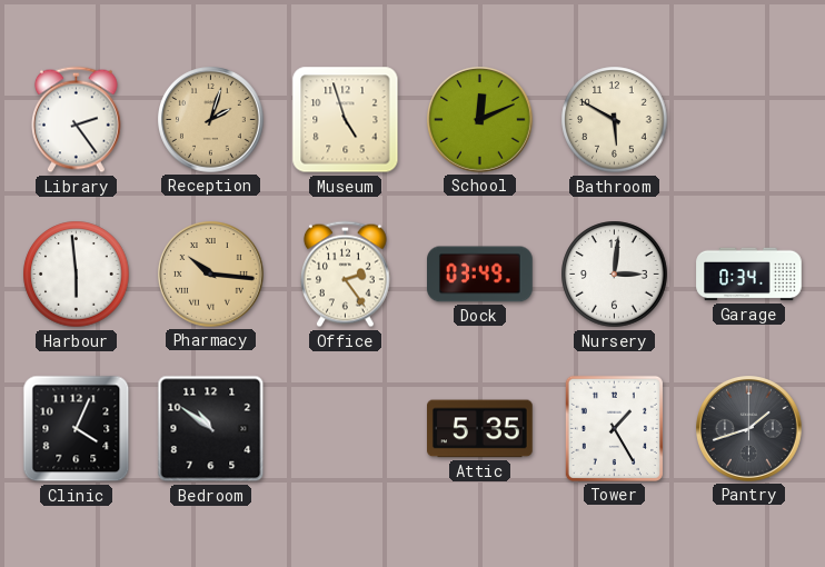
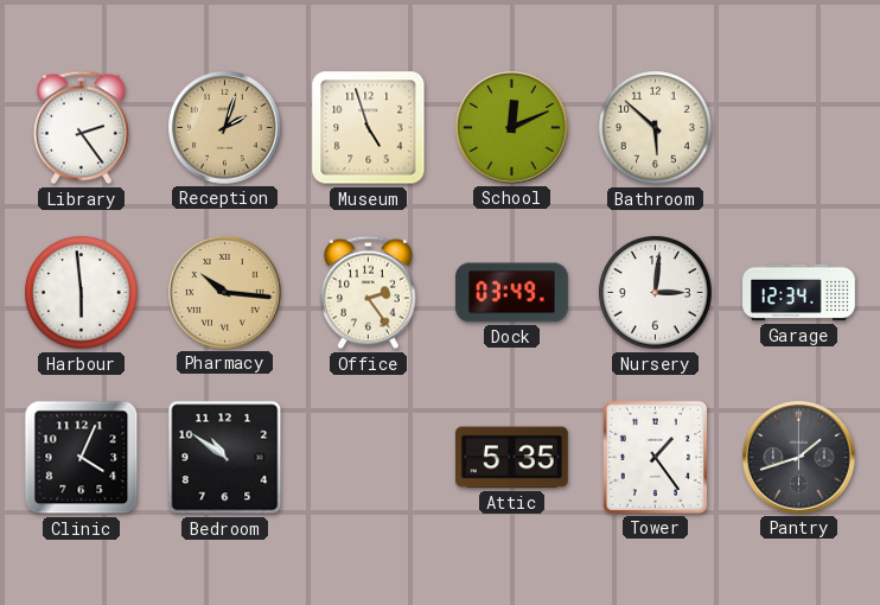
Bathroom: 5:50 -> 5:52
Garage: 0:34 -> 12:34
Tower: 1:25 -> 1:24
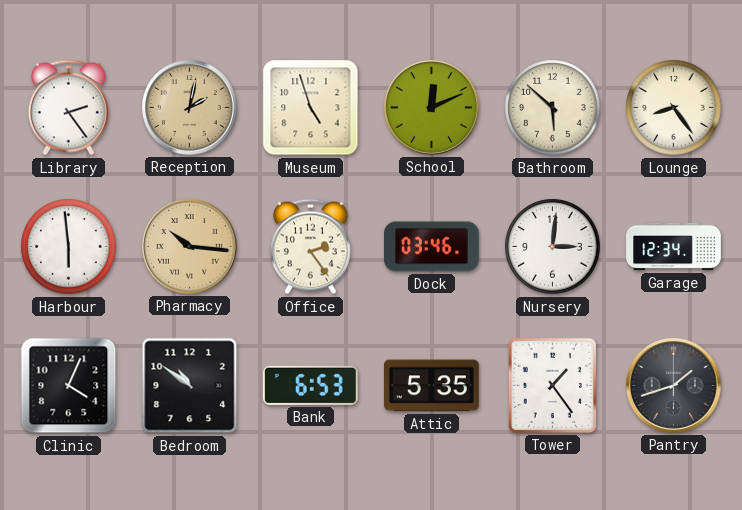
Reception: 2:03 -> 2:02
Lounge: none -> 8:24
Dock: 03:49 -> 03:46
Bank: none -> 6:53
